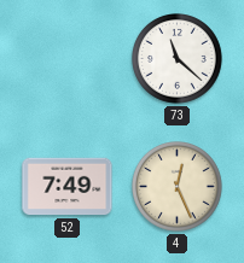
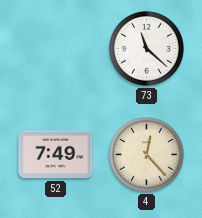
4: 12:26 -> 12:23
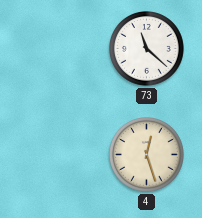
52: 7:49 -> none
4: 12:23 -> 12:27
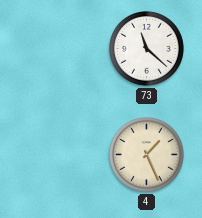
4: 12:27 -> 1:26
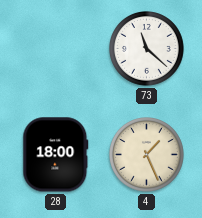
28: none -> 18:00
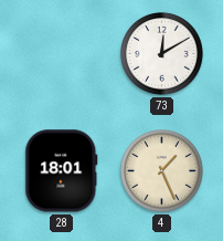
73: 11:22 -> 12:10
28: 18:00 -> 18:01
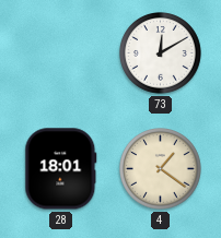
4: 1:26 -> 1:21
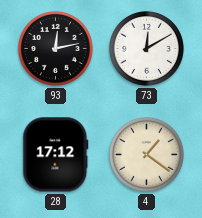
93: none -> 12:13
28: 18:01 -> 17:12
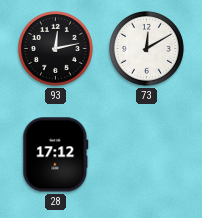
4: 1:21 -> none
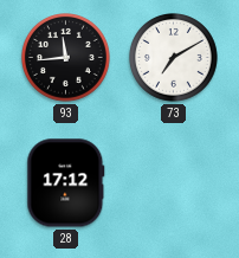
93: 12:13 -> 11:44
73: 12:10 -> 7:10
